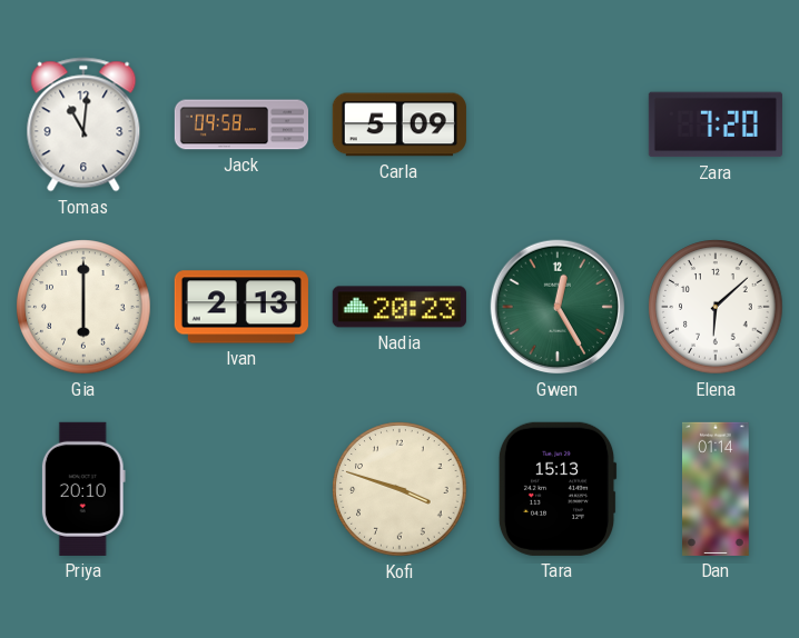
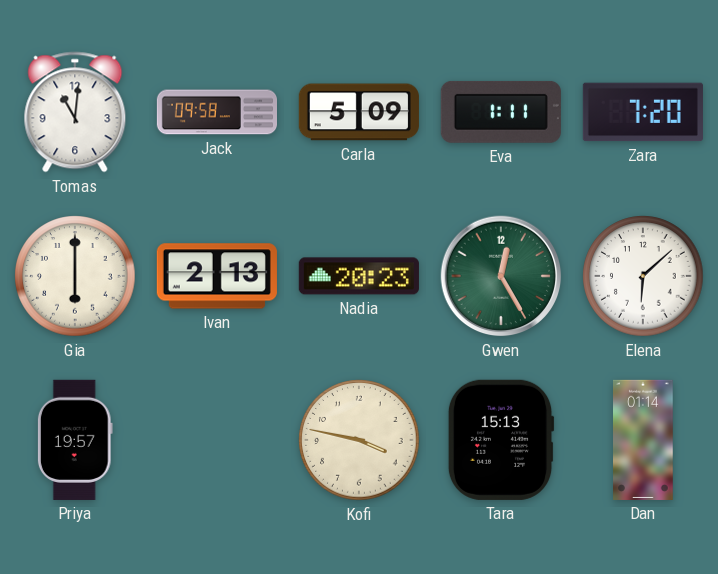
Eva: none -> 1:11
Priya: 20:10 -> 19:57
Kofi: 3:48 -> 3:47
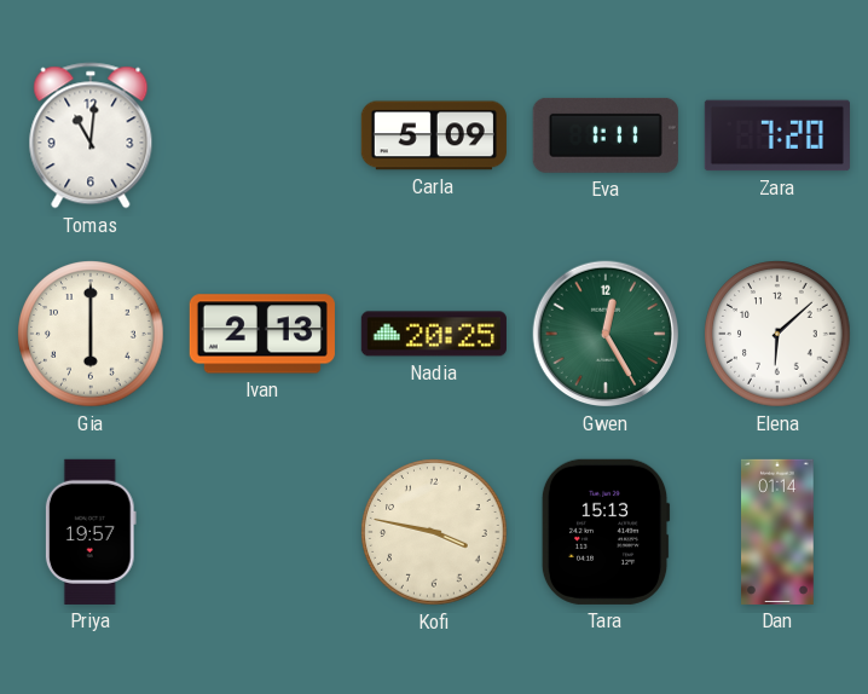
Jack: 09:58 -> none
Nadia: 20:23 -> 20:25
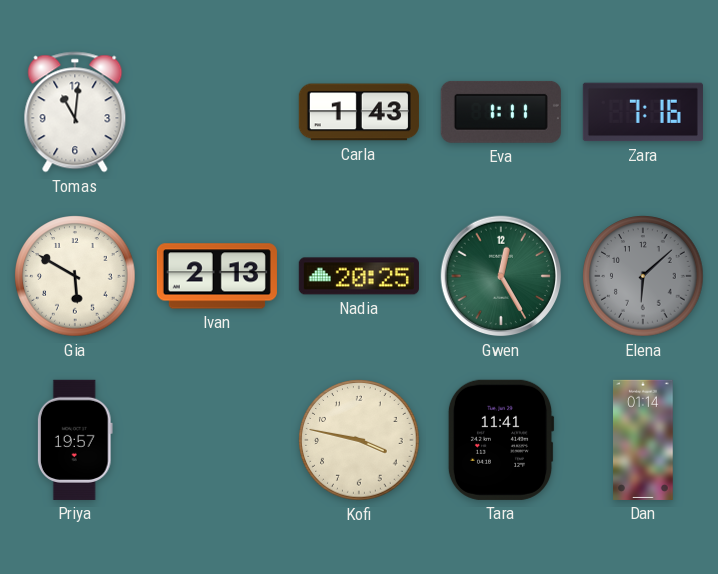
Carla: 5:09 -> 1:43
Zara: 7:20 -> 7:16
Gia: 6:00 -> 5:50
Elena dial: white -> grey
Tara: 15:13 -> 11:41
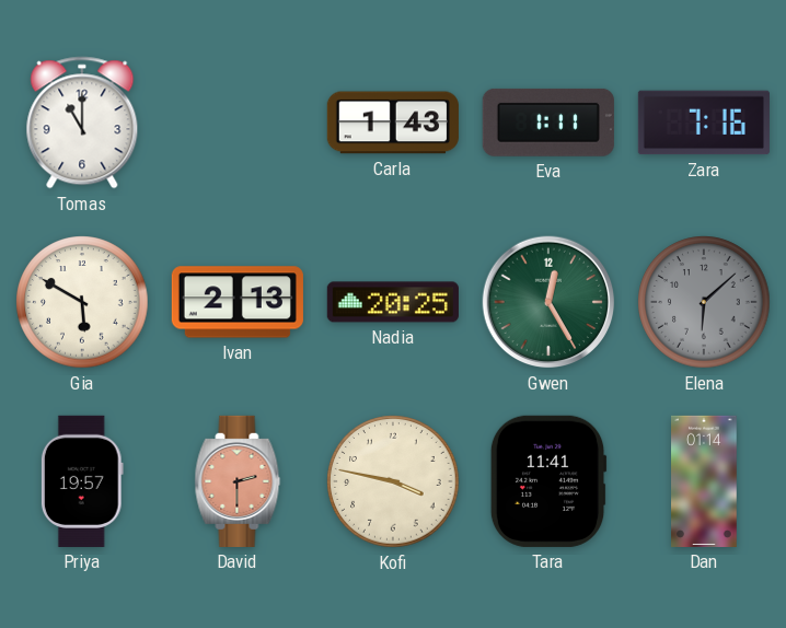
Tomas: 11:01 -> 11:00
David: none -> 2:30
